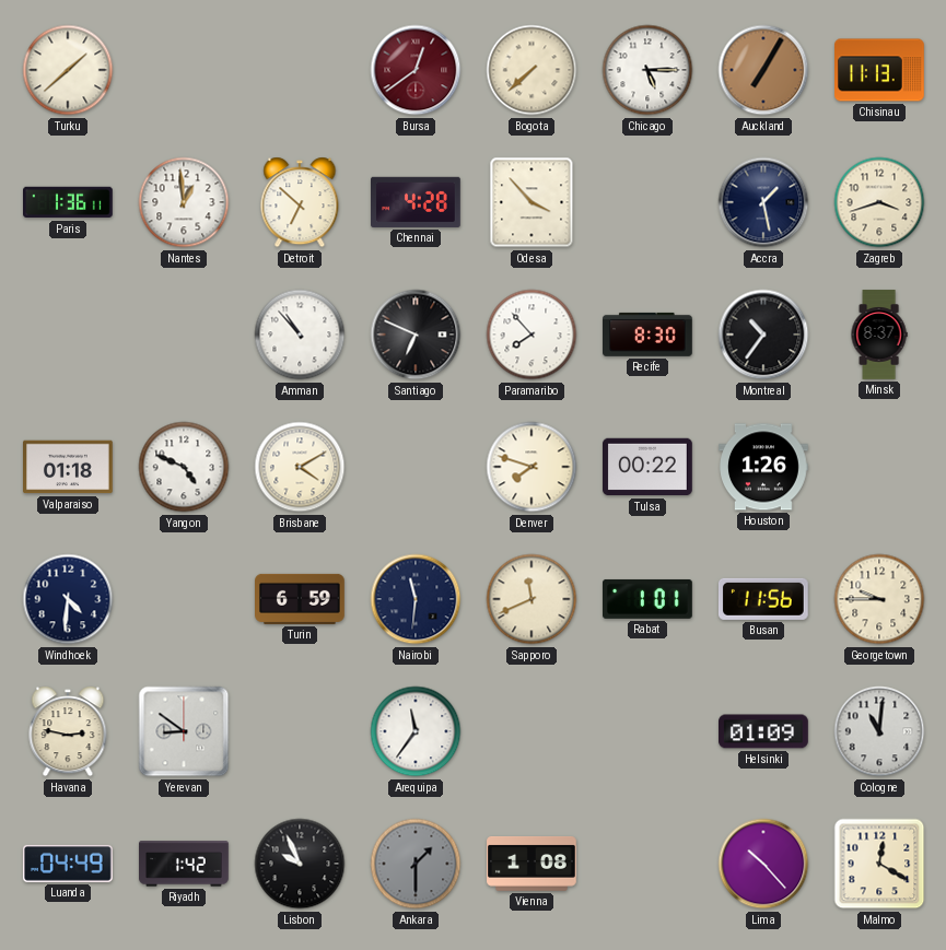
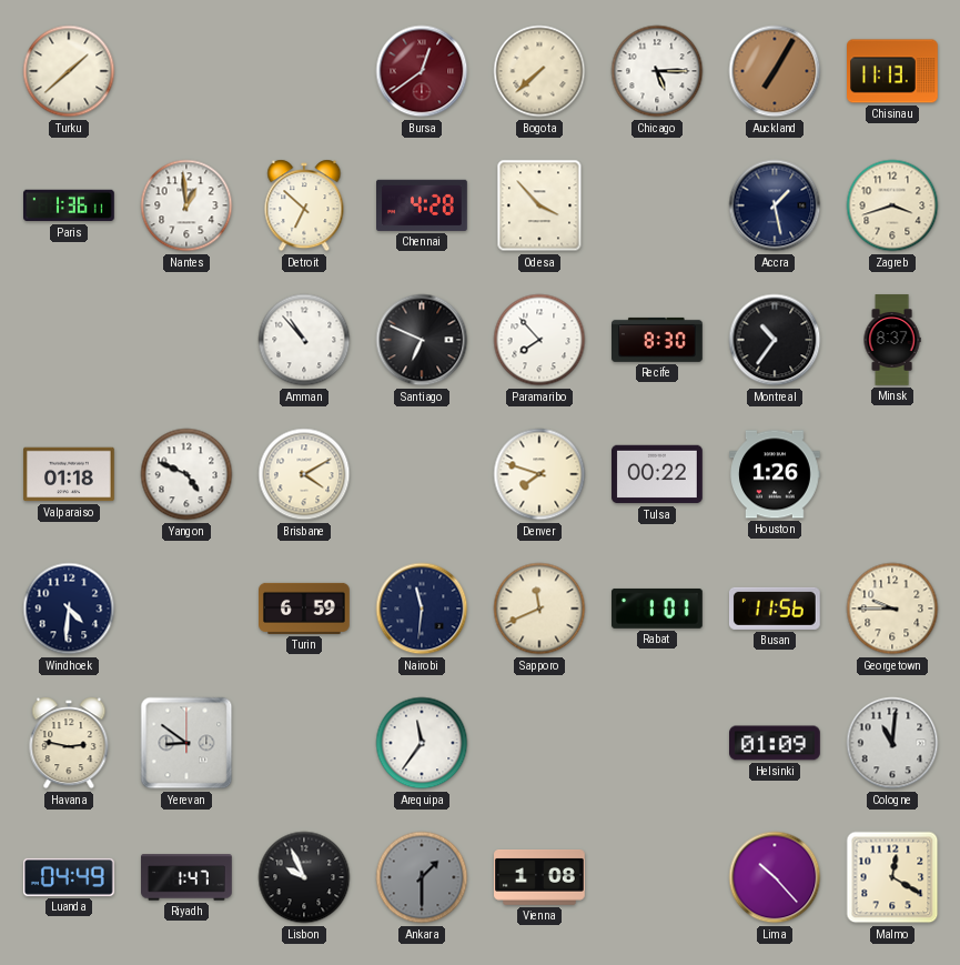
Riyadh: 1:42 -> 1:47
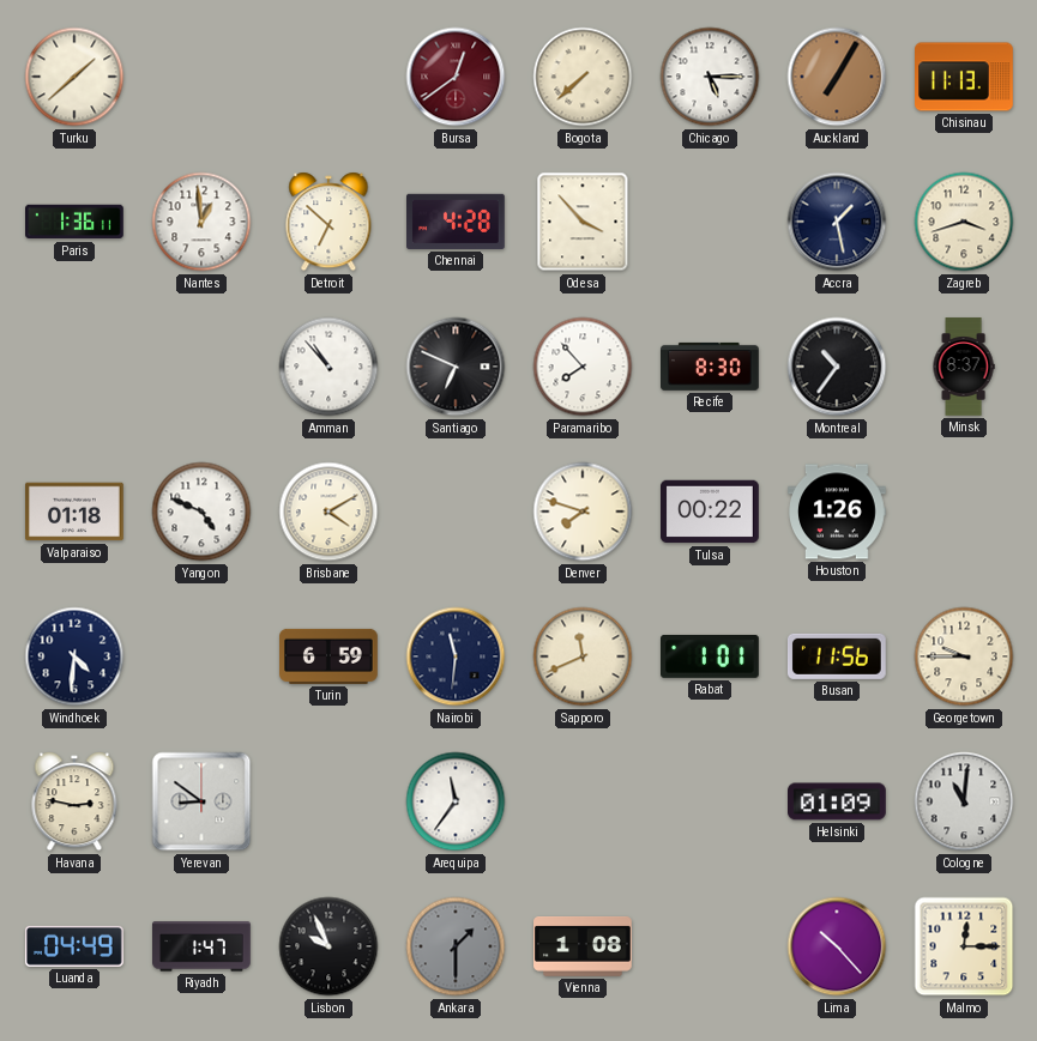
Malmo: 12:20 -> 12:15
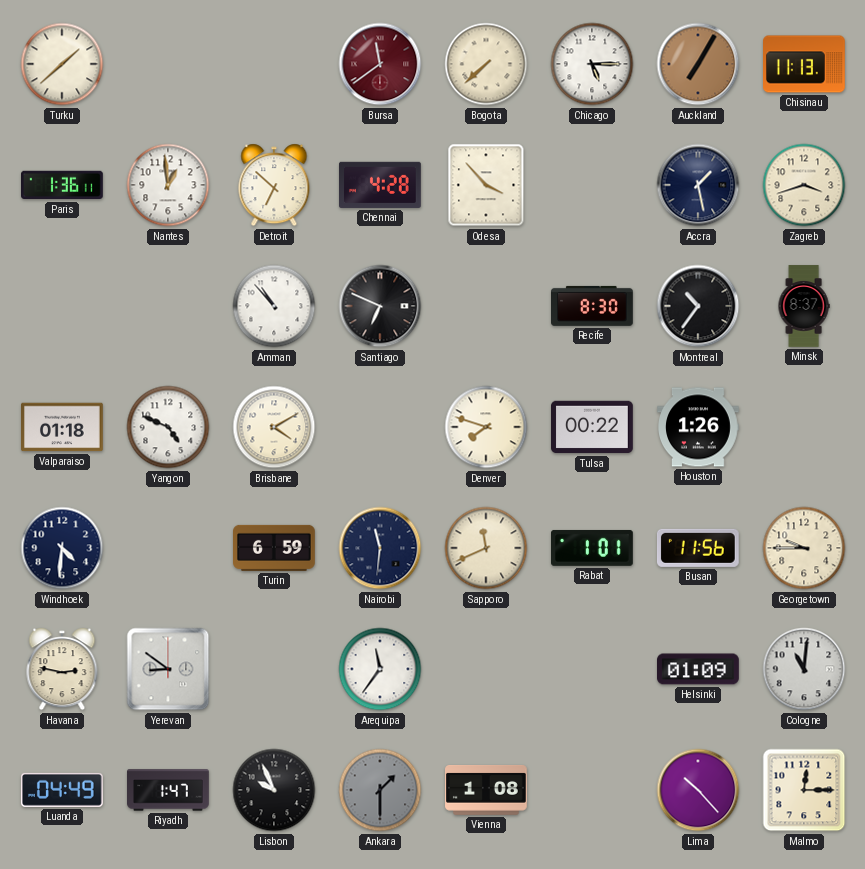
Bursa: 12:39 -> 11:39
Paramaribo: 7:53 -> none
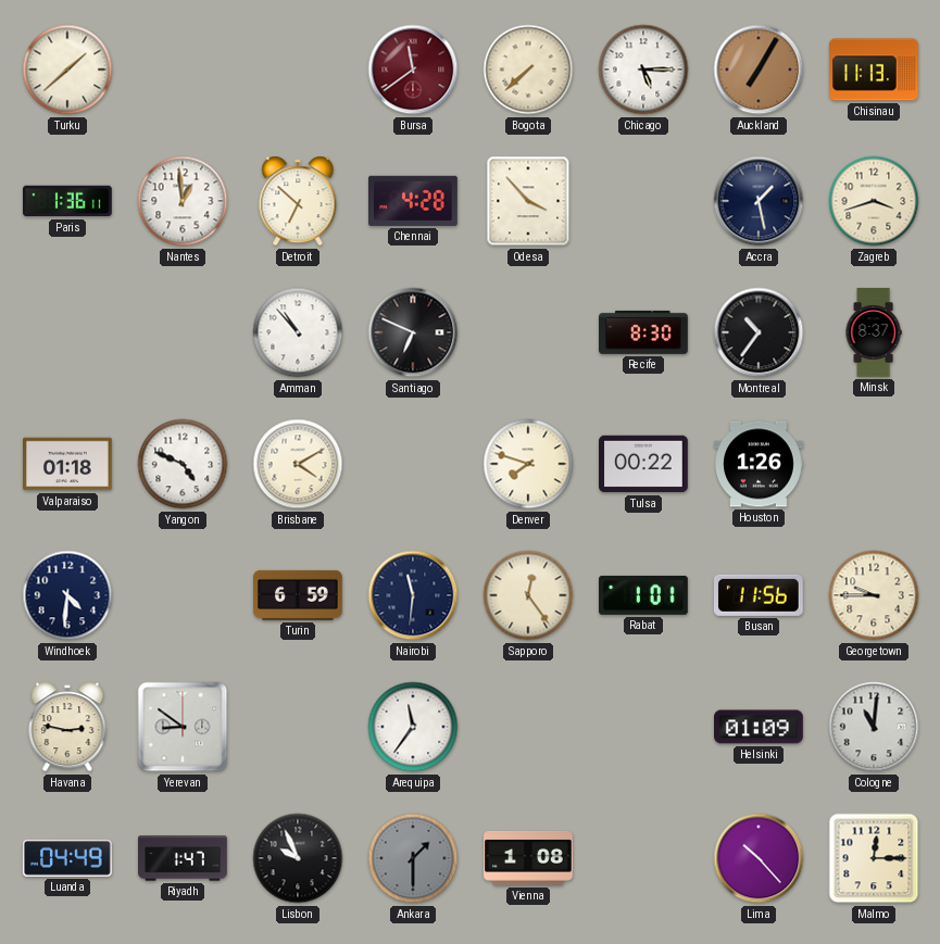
Sapporo: 11:41 -> 12:24
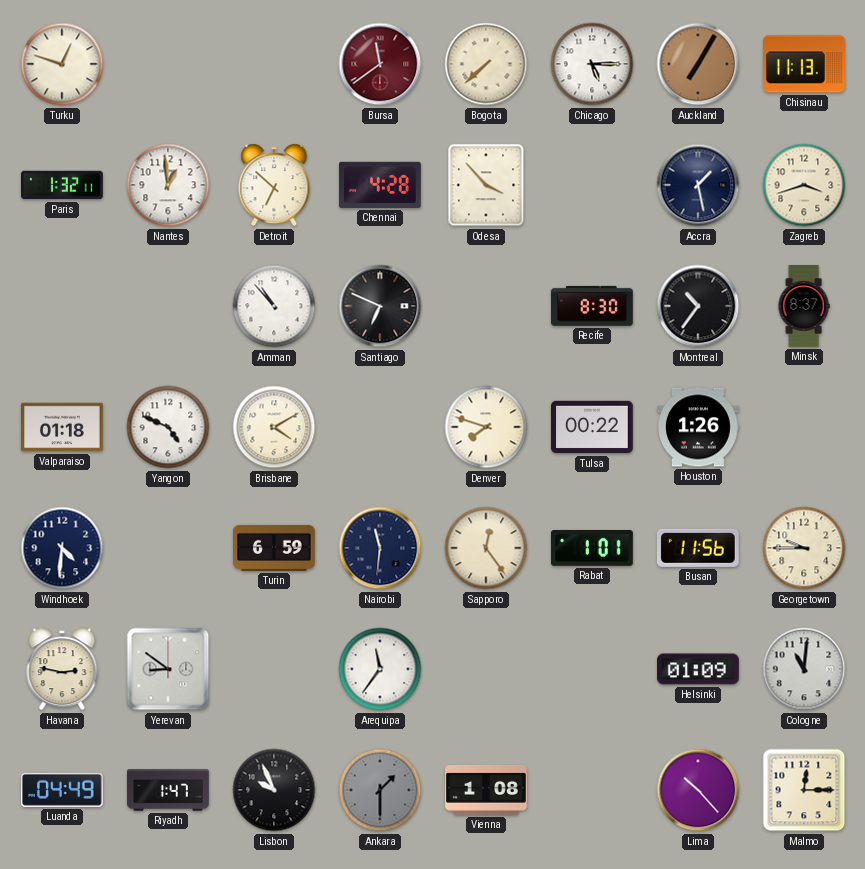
Turku: 1:38 -> 12:48
Paris: 1:36 -> 1:32
